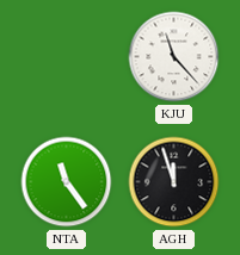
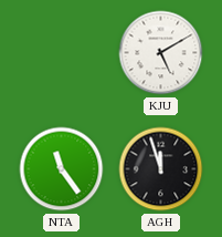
KJU: 11:23 -> 5:10
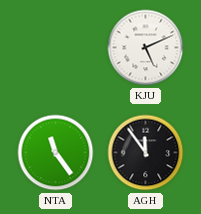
KJU: 5:10 -> 5:11
AGH: 11:57 -> 11:54
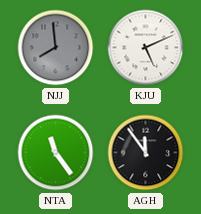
NJJ: none -> 7:59
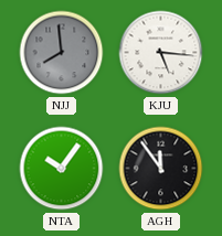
KJU: 5:11 -> 5:16
NTA: 11:24 -> 10:06
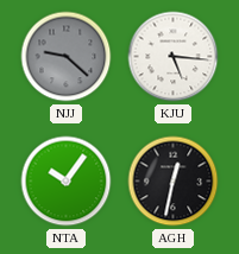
NJJ: 7:59 -> 9:22
AGH: 11:54 -> 12:32
